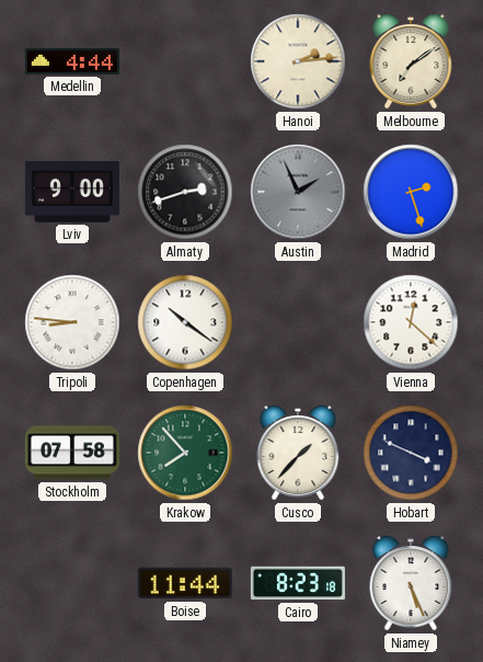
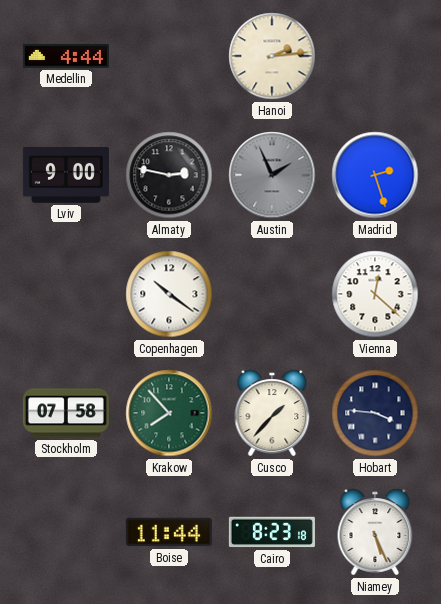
Melbourne: 7:09 -> none
Almaty: 2:42 -> 2:47
Tripoli: 8:46 -> none
Hobart: 3:49 -> 3:46
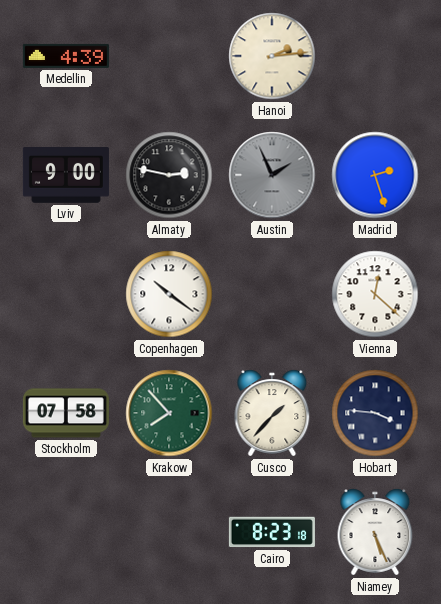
Medellin: 4:44 -> 4:39
Boise: 11:44 -> none
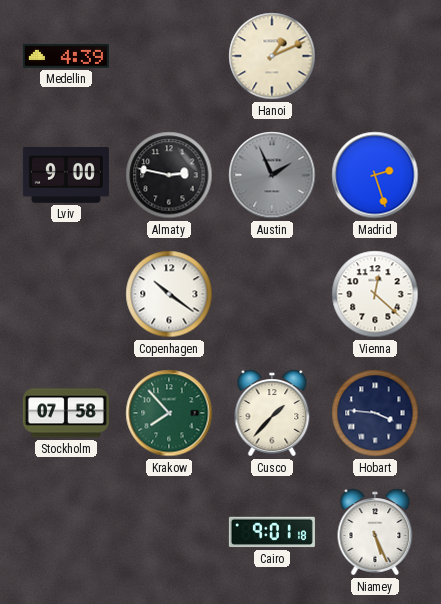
Hanoi: 2:14 -> 1:11
Cairo: 8:23 -> 9:01
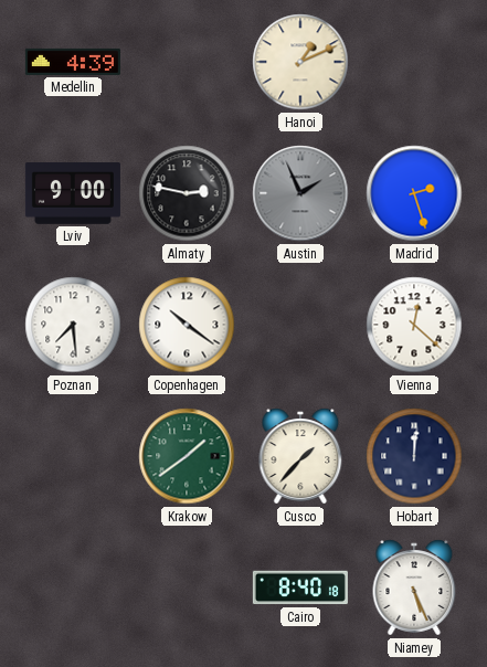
Poznan: none -> 7:29
Stockholm: 07:58 -> none
Krakow: 7:53 -> 1:39
Hobart: 3:46 -> 12:01
Cairo: 9:01 -> 8:40
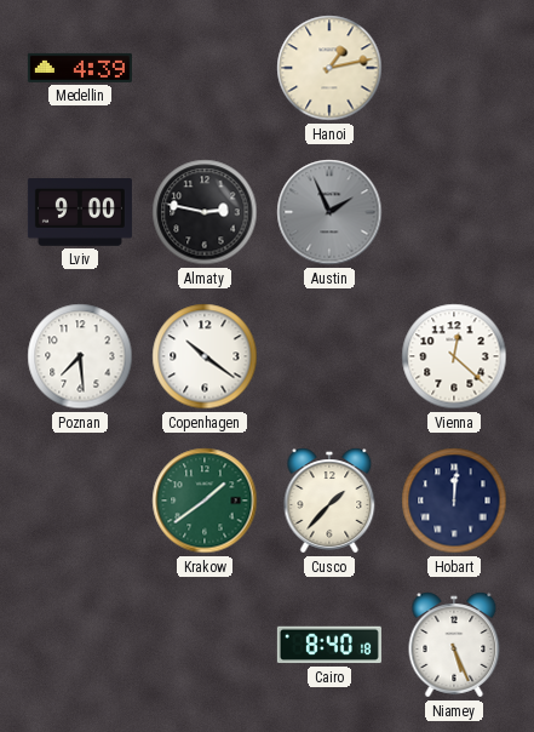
Hanoi: 1:11 -> 1:13
Madrid: 2:27 -> none
